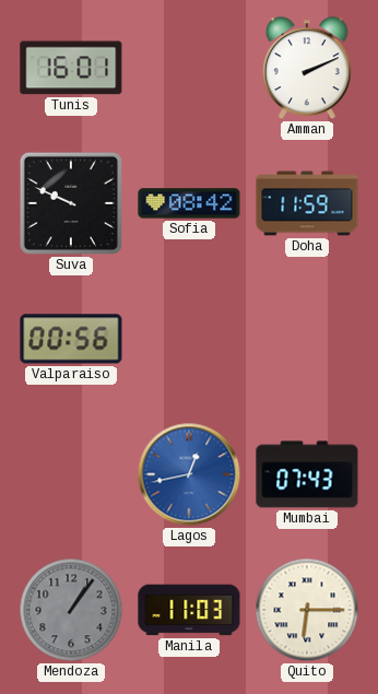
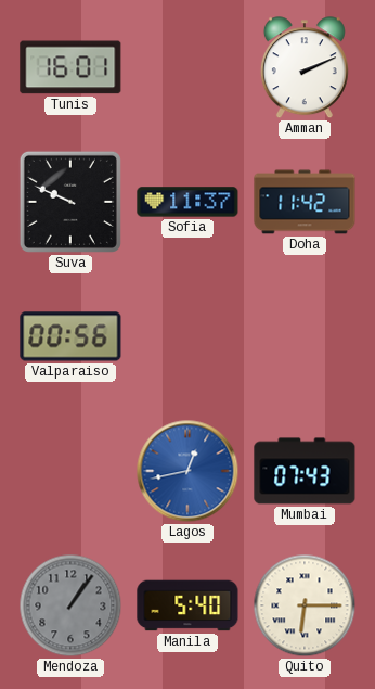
Sofia: 08:42 -> 11:37
Doha: 11:59 -> 11:42
Manila: 11:03 -> 5:40
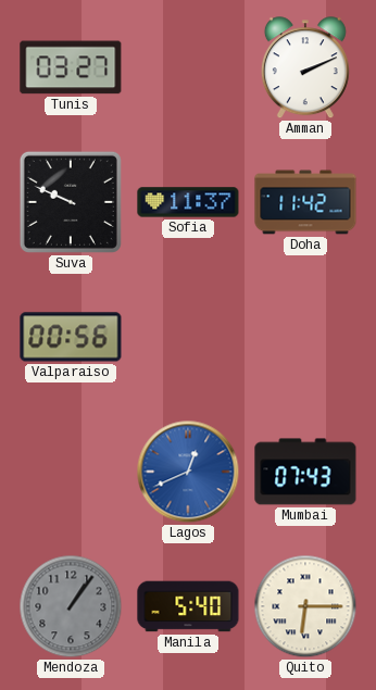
Tunis: 16:01 -> 03:27
Lagos: 12:43 -> 12:41
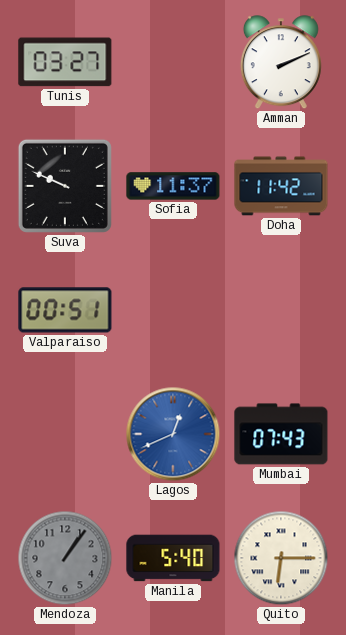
Valparaiso: 00:56 -> 00:51
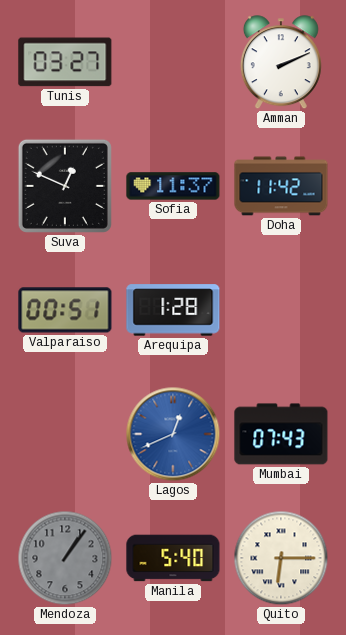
Suva: 9:49 -> 12:49
Arequipa: none -> 1:28
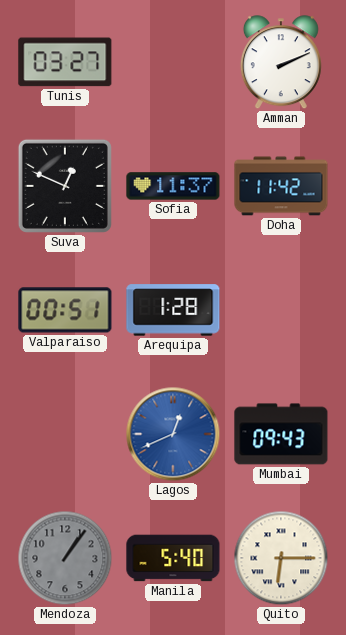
Mumbai: 07:43 -> 09:43
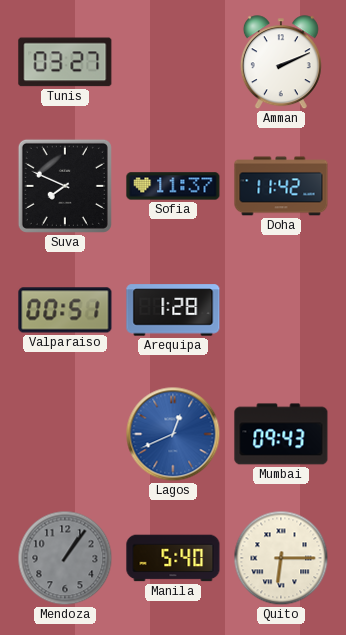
Suva: 12:49 -> 7:49
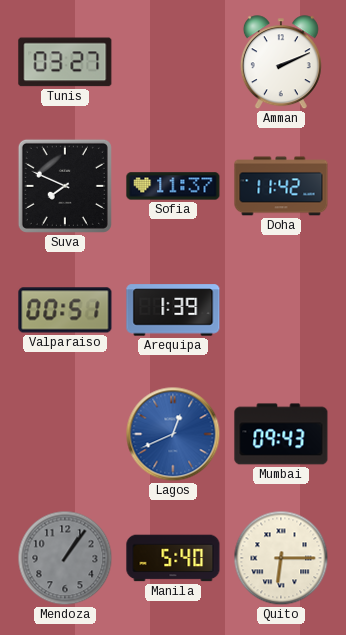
Arequipa: 1:28 -> 1:39
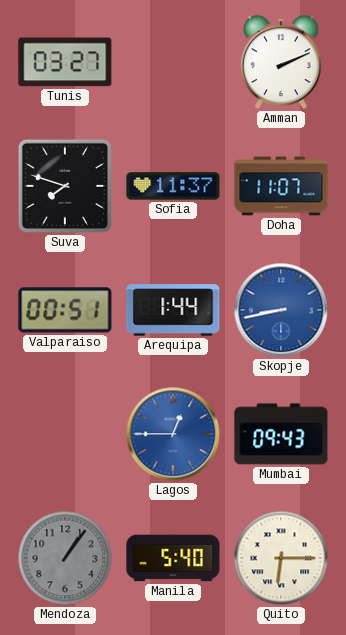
Suva: 7:49 -> 7:48
Doha: 11:42 -> 11:07
Arequipa: 1:39 -> 1:44
Skopje: none -> 8:43
Lagos: 12:41 -> 12:45
